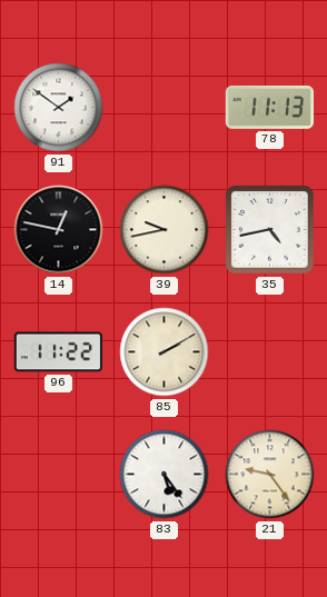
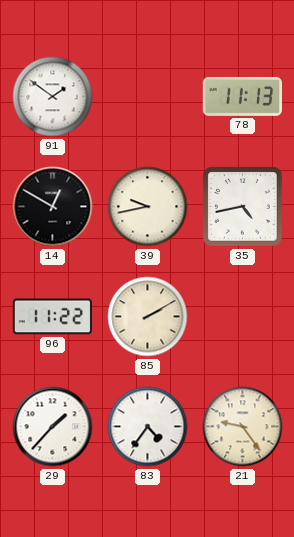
14: 12:47 -> 12:50
29: none -> 1:37
83: 5:24 -> 4:36
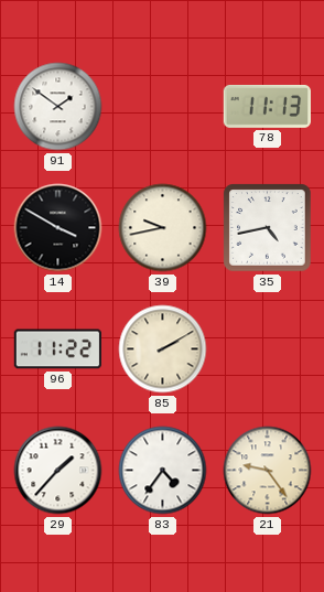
14: 12:50 -> 3:50
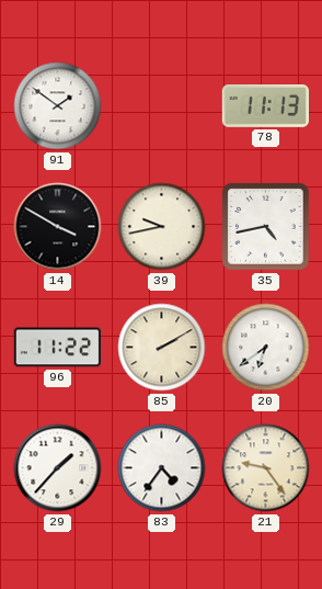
20: none -> 6:39
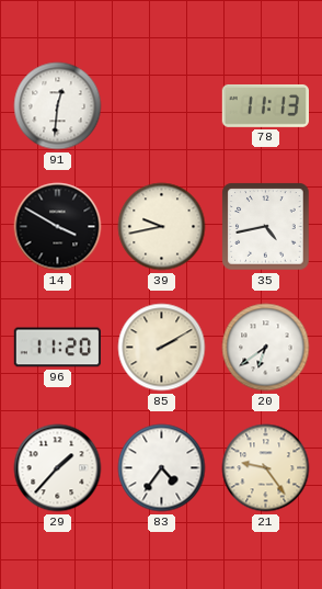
91: 1:51 -> 12:31
96: 11:22 -> 11:20
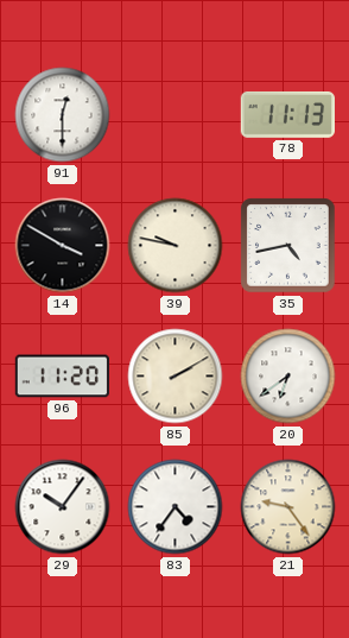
91: 12:31 -> 12:30
39: 9:43 -> 9:47
29: 1:37 -> 10:06
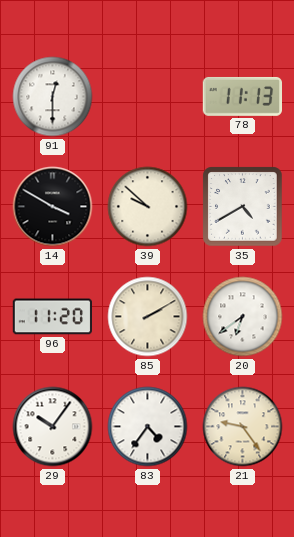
39: 9:47 -> 9:52
35: 4:43 -> 4:40
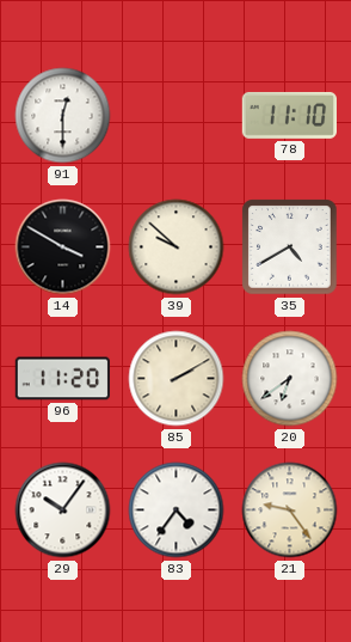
78: 11:13 -> 11:10
